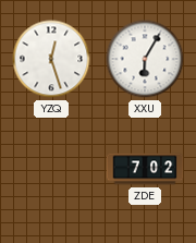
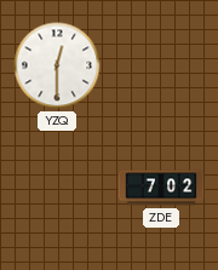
YZQ: 12:27 -> 12:30
XXU: 6:05 -> none
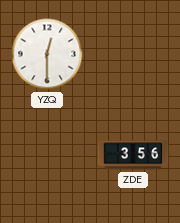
ZDE: 7:02 -> 3:56
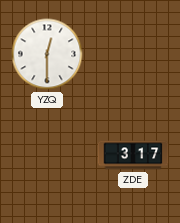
ZDE: 3:56 -> 3:17
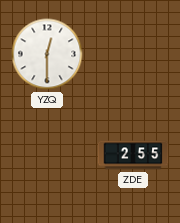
ZDE: 3:17 -> 2:55
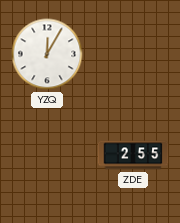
YZQ: 12:30 -> 12:05
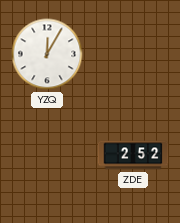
ZDE: 2:55 -> 2:52
